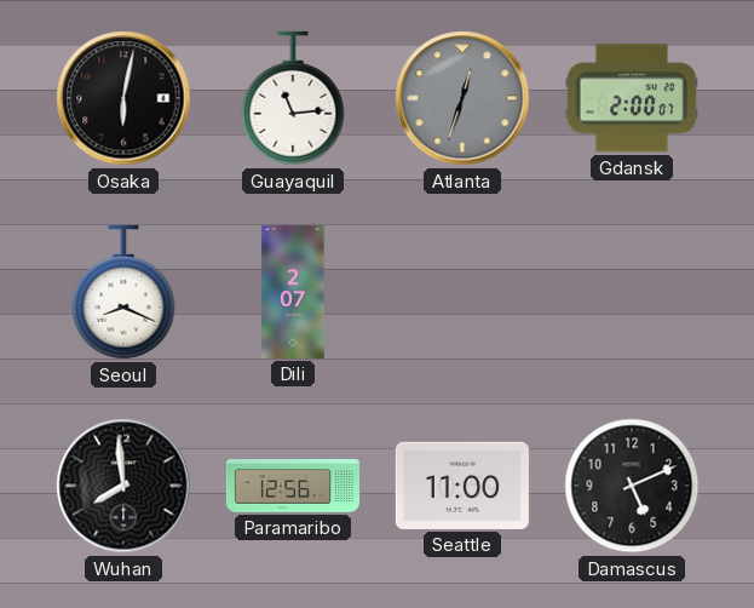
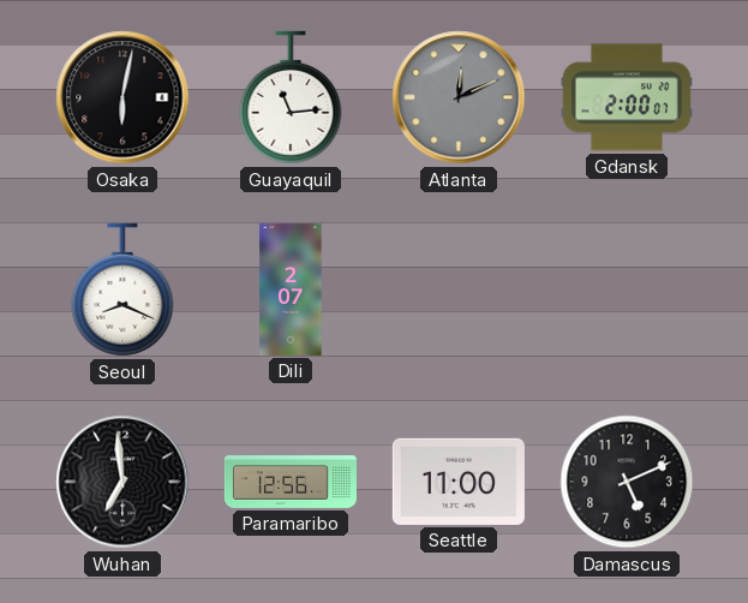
Atlanta: 12:33 -> 12:11
Wuhan: 7:59 -> 6:59
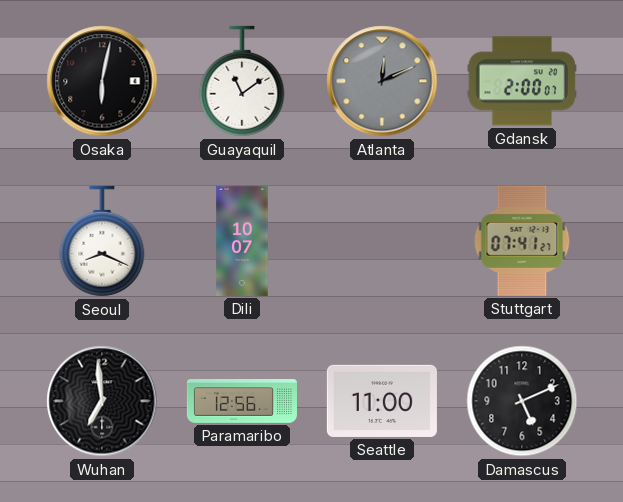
Guayaquil: 11:14 -> 11:09
Dili: 2:07 -> 10:07
Stuttgart: none -> 07:41
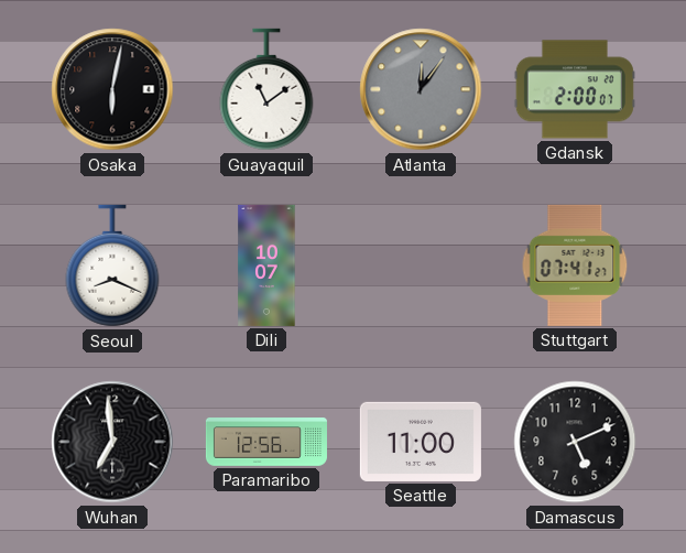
Atlanta: 12:11 -> 12:06
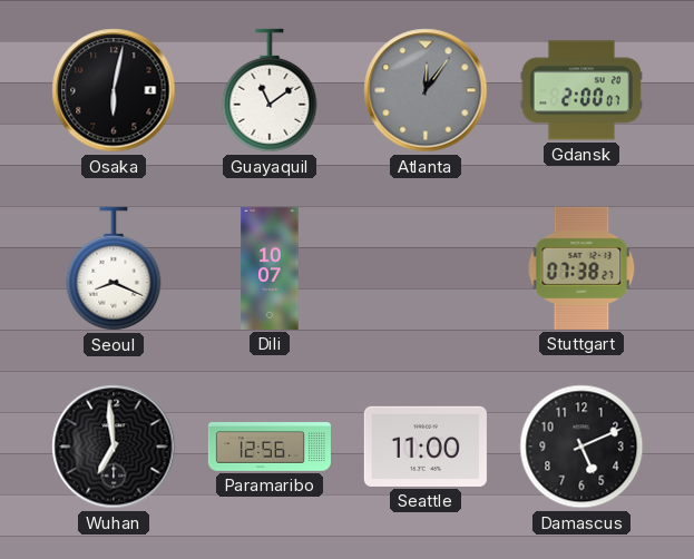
Stuttgart: 07:41 -> 07:38
